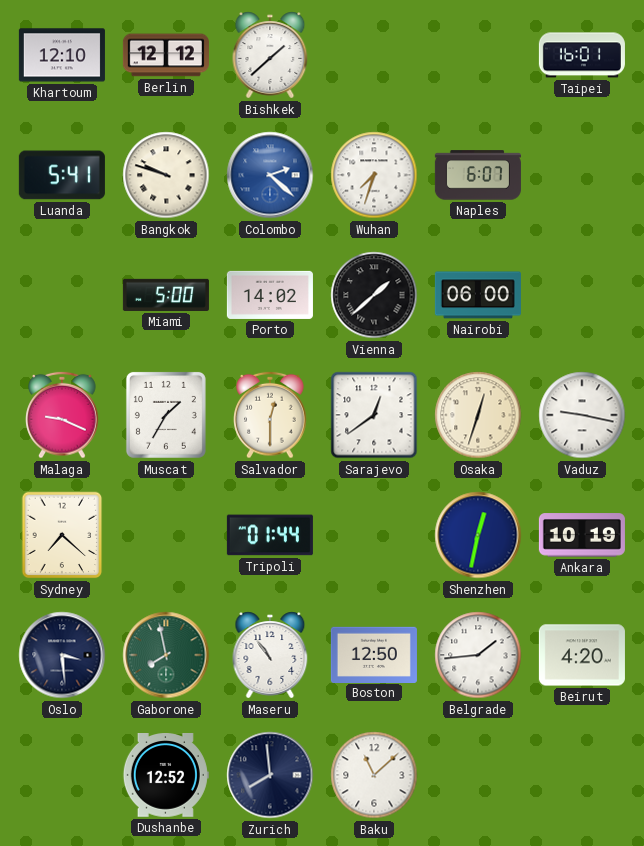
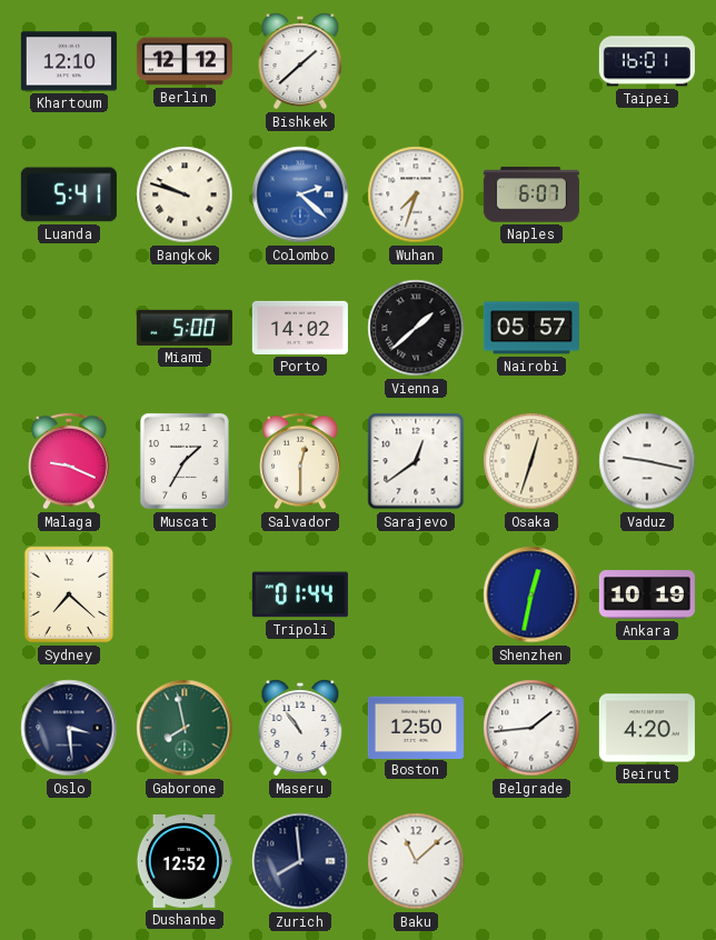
Nairobi: 06:00 -> 05:57
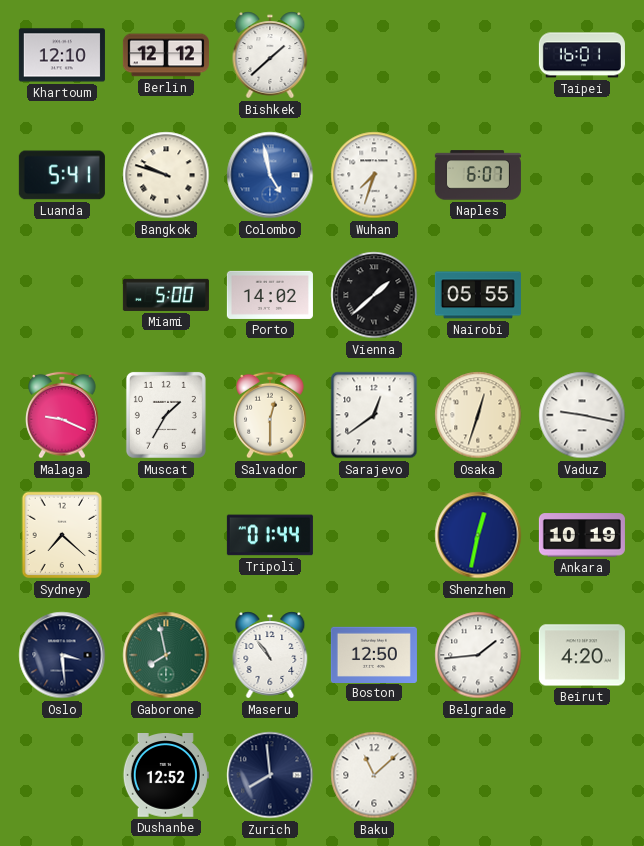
Colombo: 2:22 -> 4:58
Nairobi: 05:57 -> 05:55
